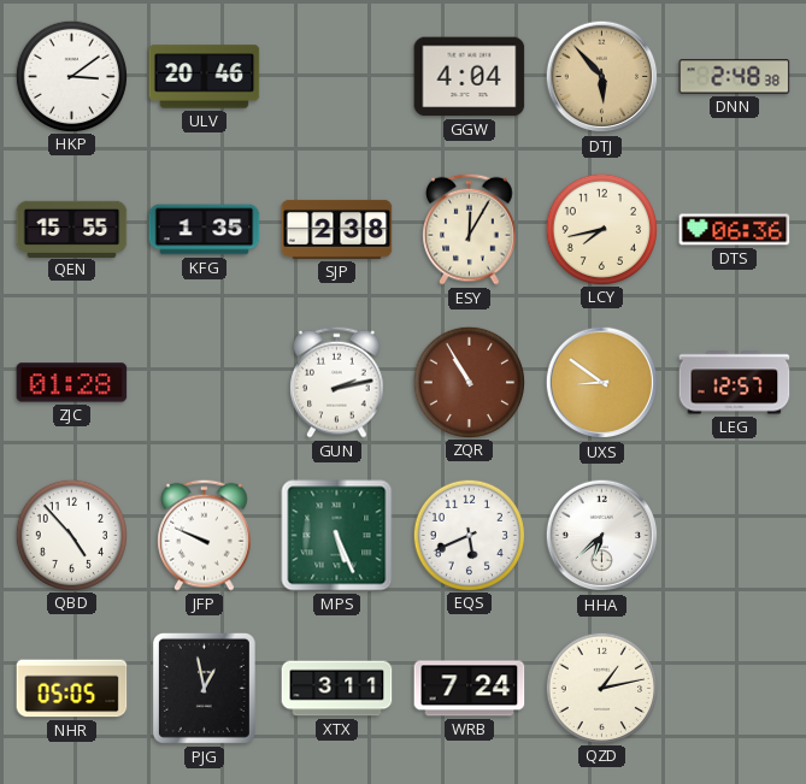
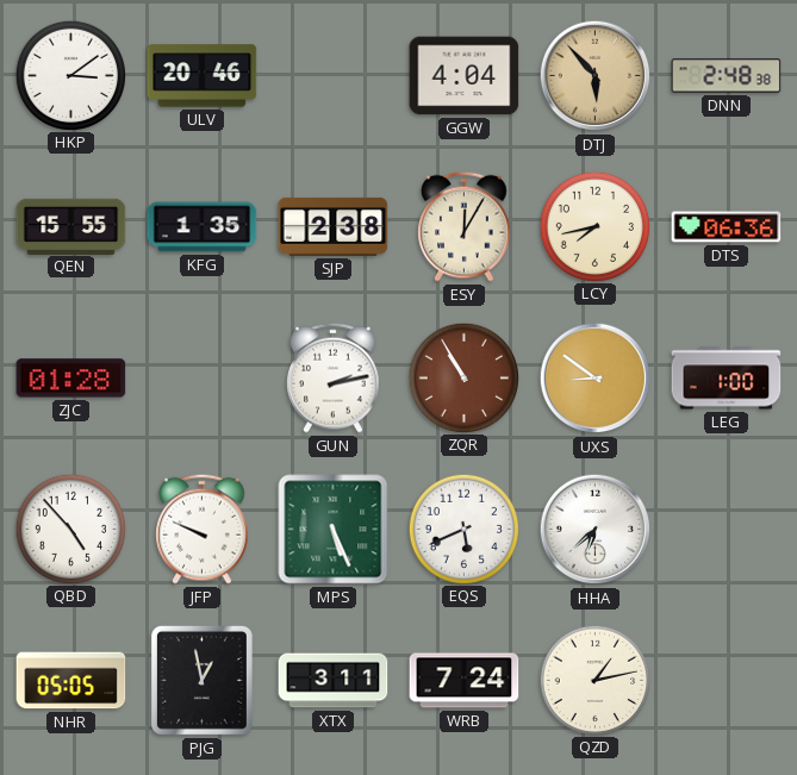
LEG: 12:57 -> 1:00
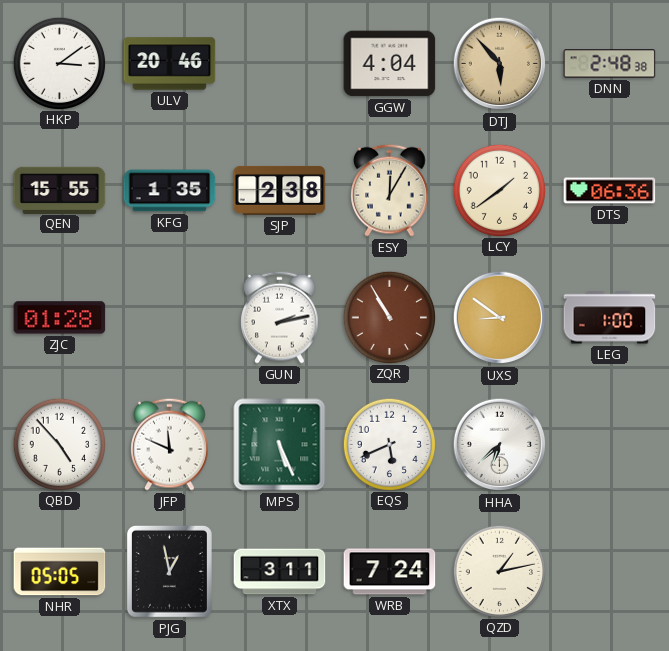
LCY: 7:43 -> 1:39
JFP: 9:49 -> 11:49
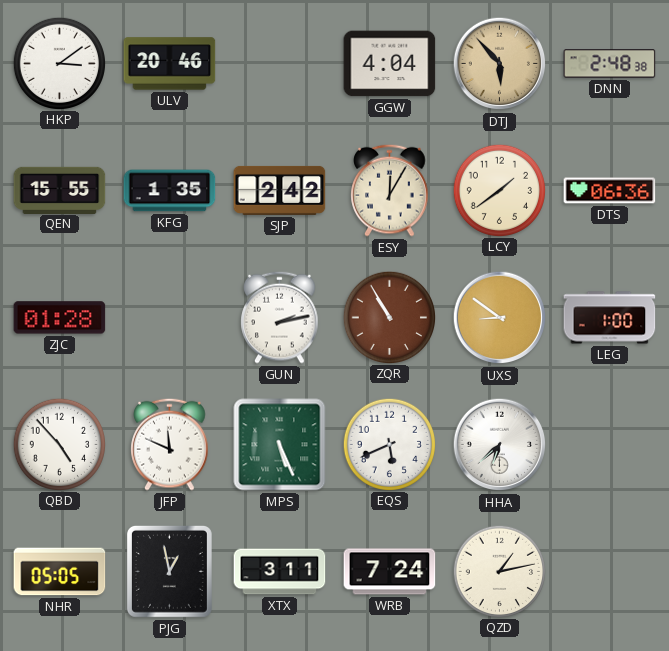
SJP: 2:38 -> 2:42
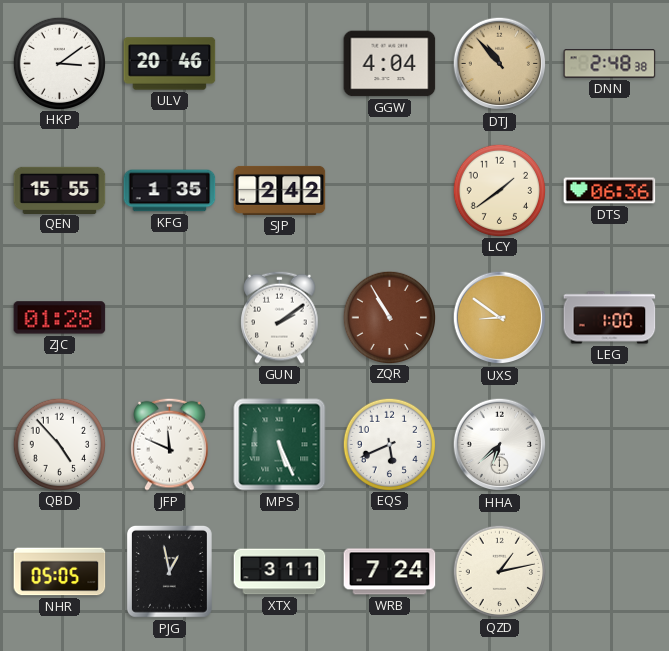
DTJ: 5:53 -> 10:53
ESY: 12:05 -> none
GUN: 2:13 -> 2:09
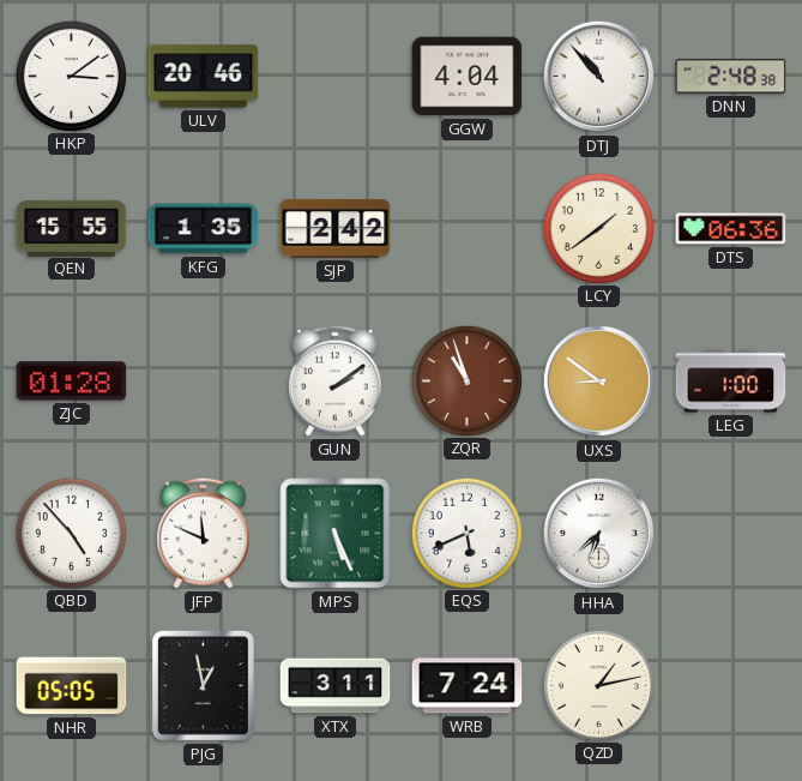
DTJ dial: champagne -> white
ZQR: 10:55 -> 10:57
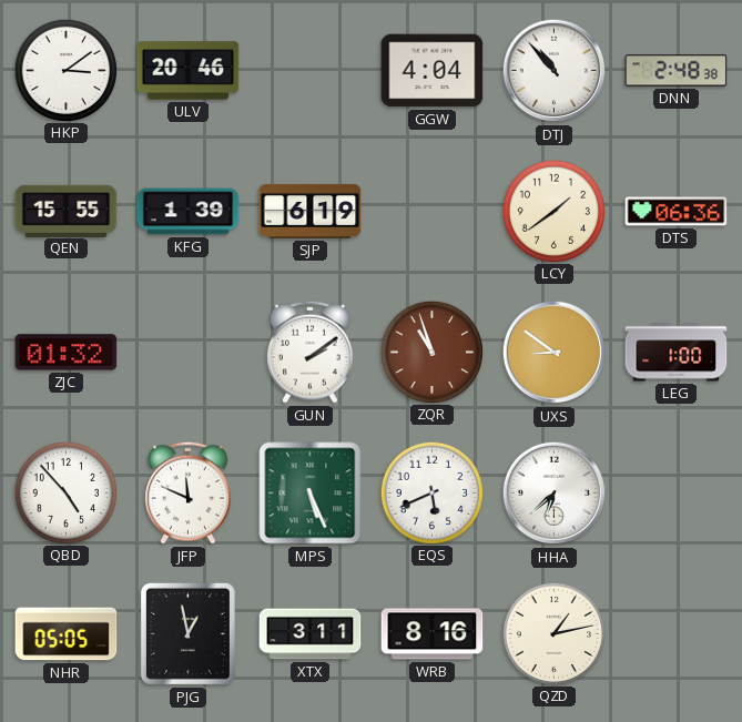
KFG: 1:35 -> 1:39
SJP: 2:42 -> 6:19
ZJC: 01:28 -> 01:32
WRB: 7:24 -> 8:16
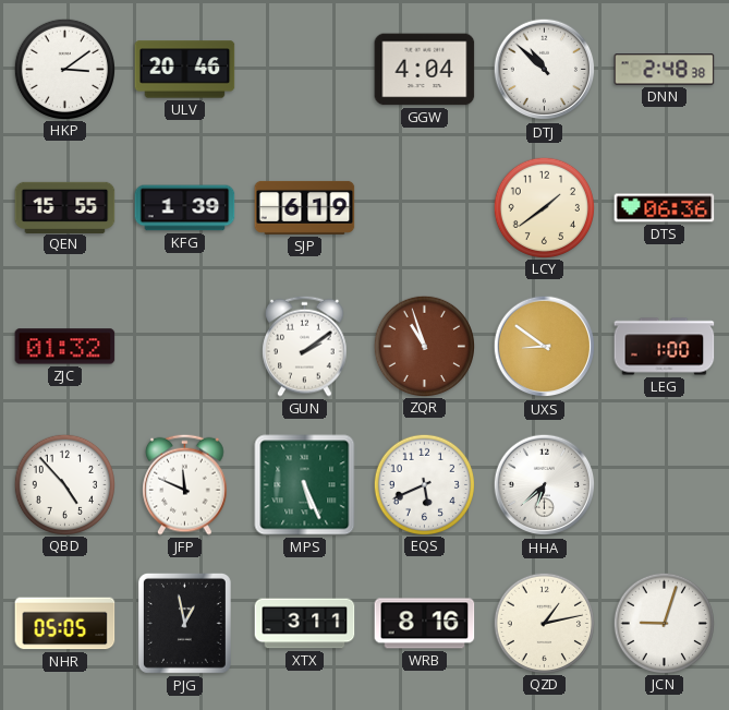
DTJ: 10:53 -> 10:52
JCN: none -> 9:03
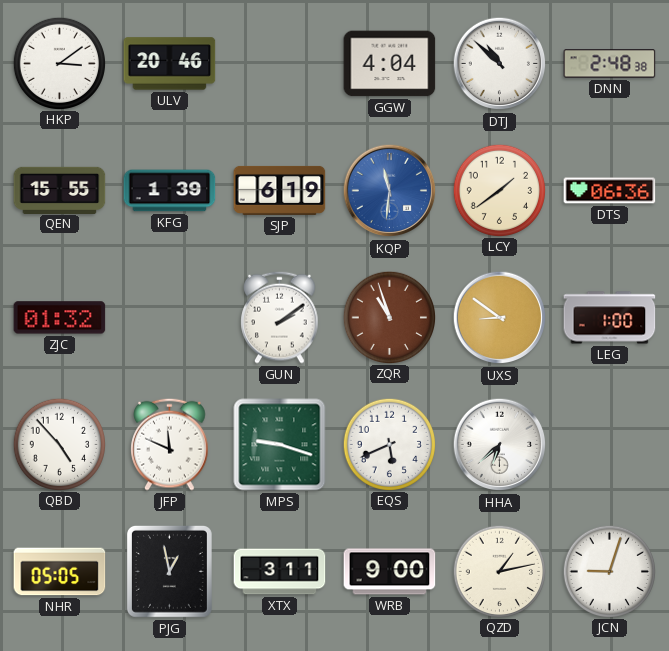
KQP: none -> 11:31
MPS: 5:26 -> 9:18
WRB: 8:16 -> 9:00
